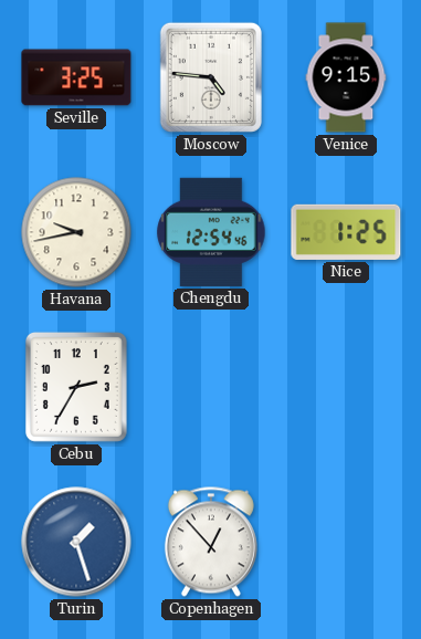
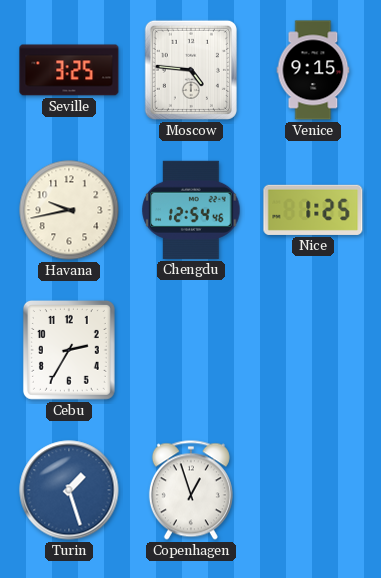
Copenhagen: 12:53 -> 12:57
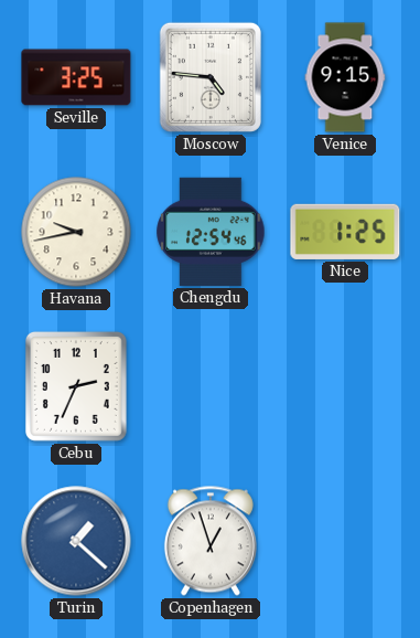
Cebu: 2:35 -> 2:34
Turin: 1:27 -> 1:22
